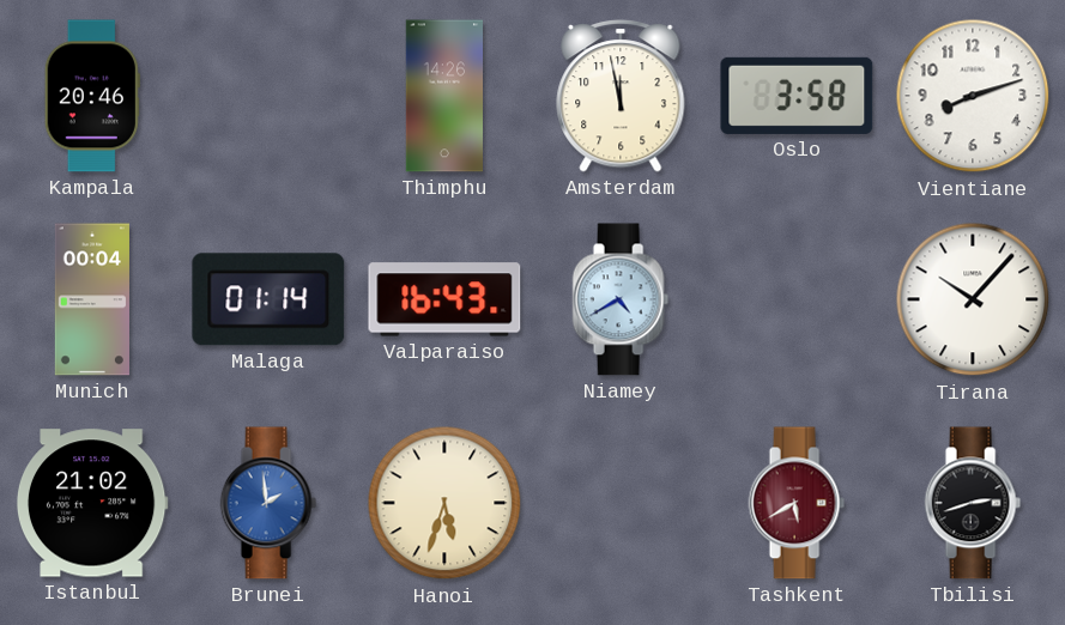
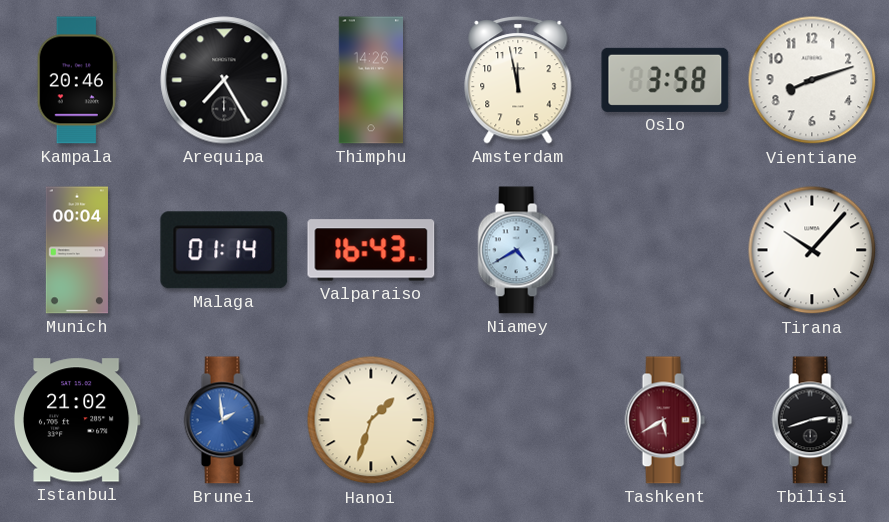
Arequipa: none -> 7:25
Hanoi: 5:33 -> 1:33
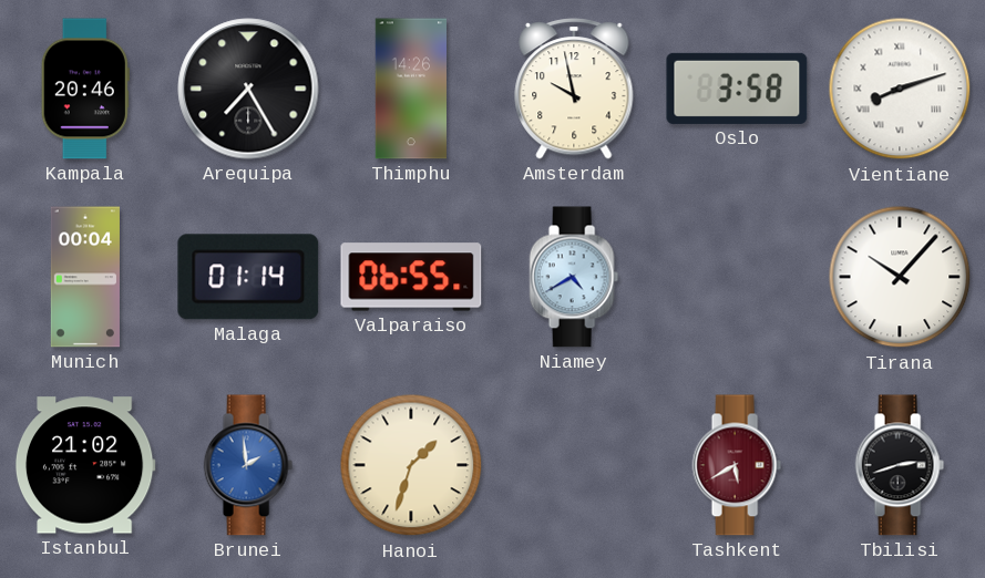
Amsterdam: 11:58 -> 9:58
Vientiane numerals: Arabic -> Roman
Valparaiso: 16:43 -> 06:55
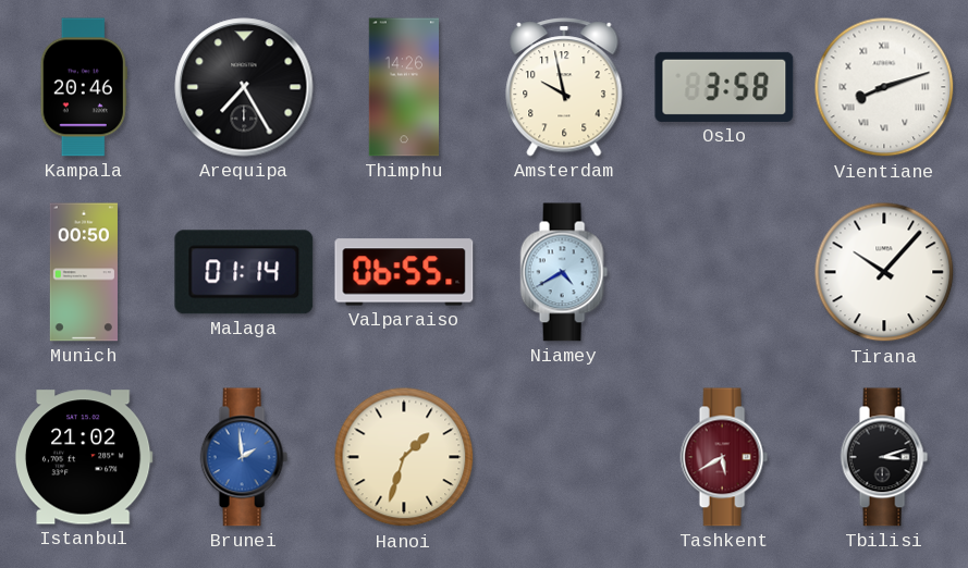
Munich: 00:04 -> 00:50
Tbilisi: 2:42 -> 3:12
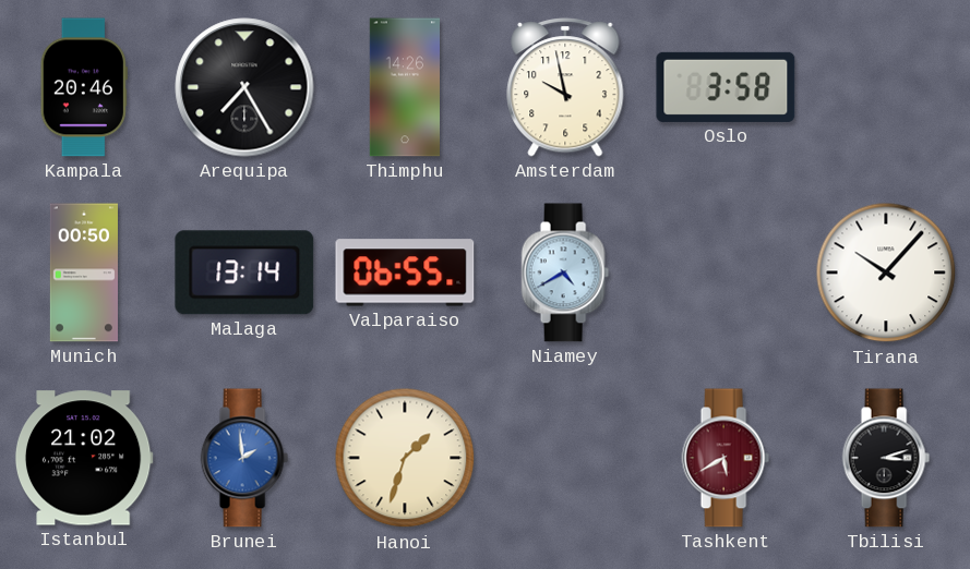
Vientiane: 8:12 -> none
Malaga: 01:14 -> 13:14
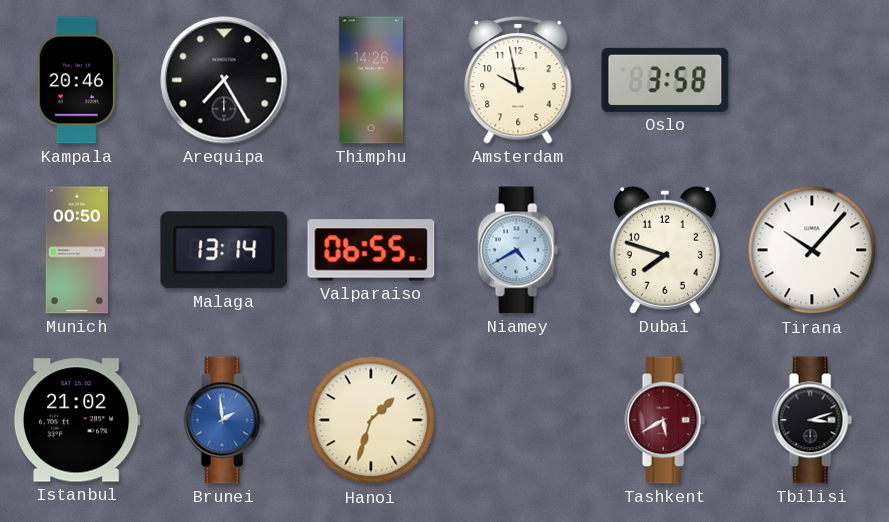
Dubai: none -> 7:48
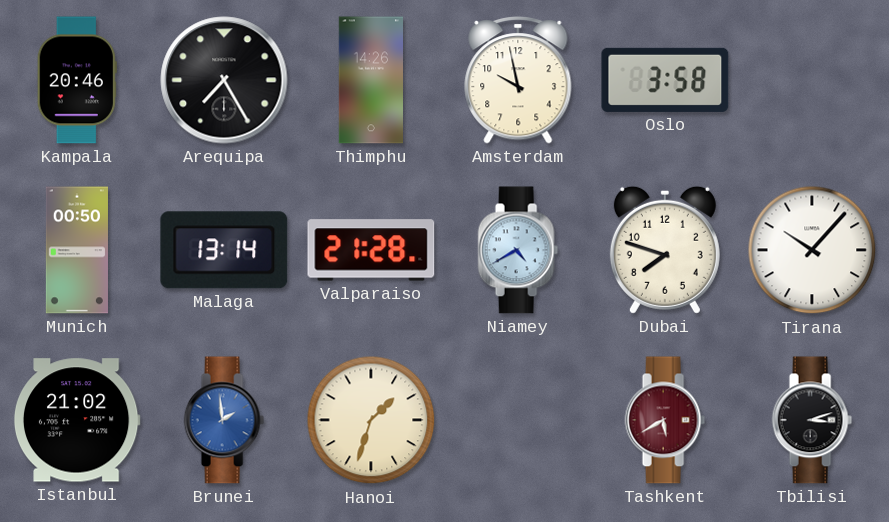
Valparaiso: 06:55 -> 21:28
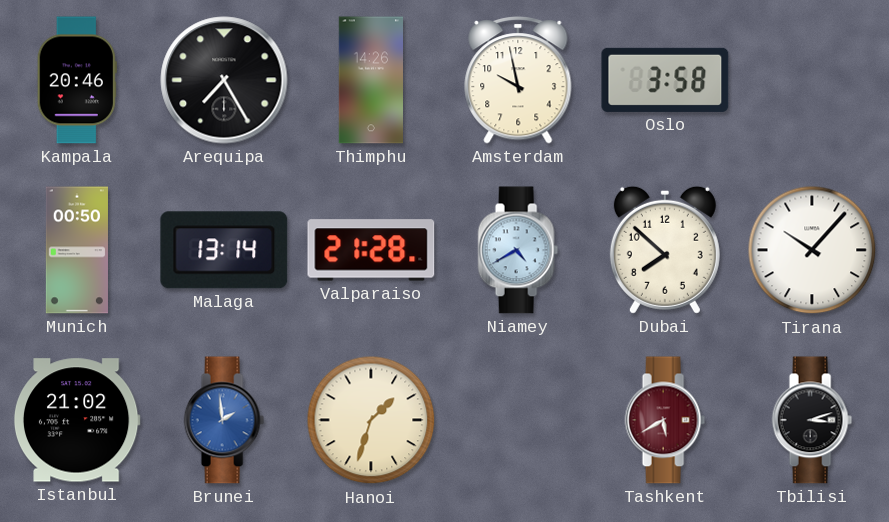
Dubai: 7:48 -> 7:52
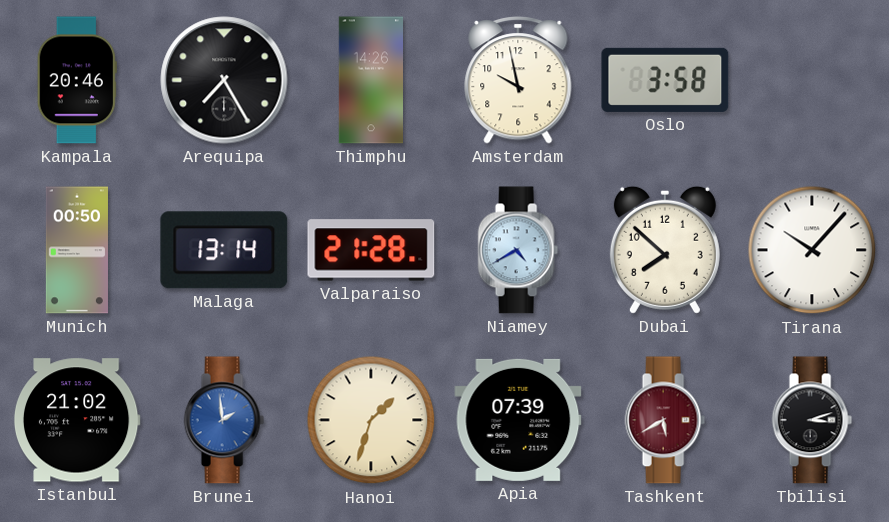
Apia: none -> 07:39
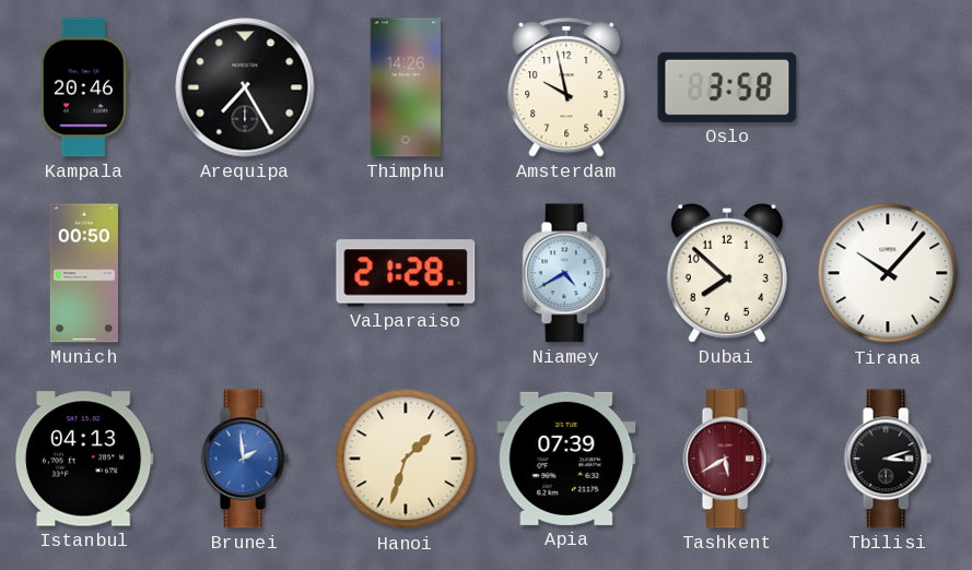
Malaga: 13:14 -> none
Istanbul: 21:02 -> 04:13
